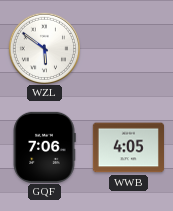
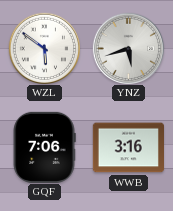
YNZ: none -> 5:42
WWB: 4:05 -> 3:16
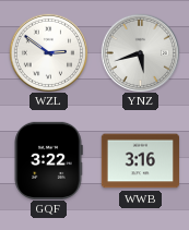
WZL: 5:51 -> 2:51
GQF: 7:06 -> 3:22
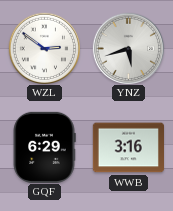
GQF: 3:22 -> 6:29
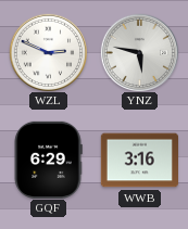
WZL: 2:51 -> 2:49
YNZ: 5:42 -> 5:47
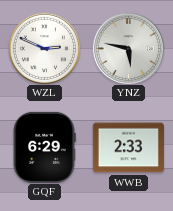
WWB: 3:16 -> 2:33
